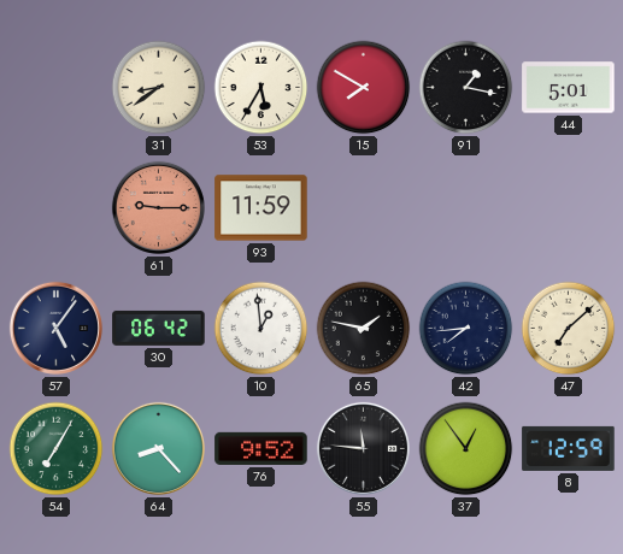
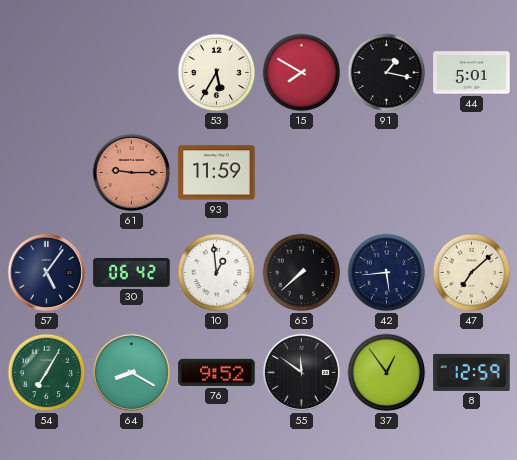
31: 8:39 -> none
65: 1:47 -> 7:38
42: 7:44 -> 5:44
64: 8:23 -> 8:20
55: 11:46 -> 11:51
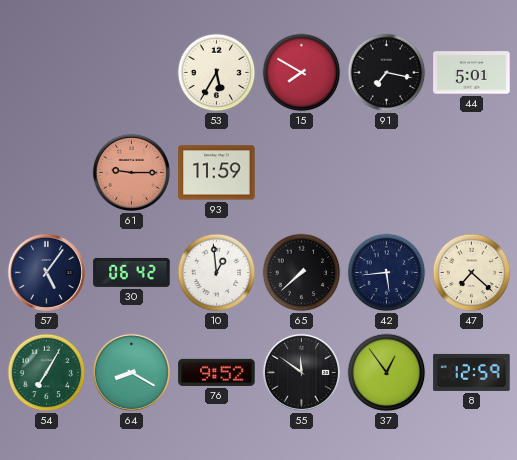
91: 1:17 -> 7:17
47: 7:08 -> 7:22
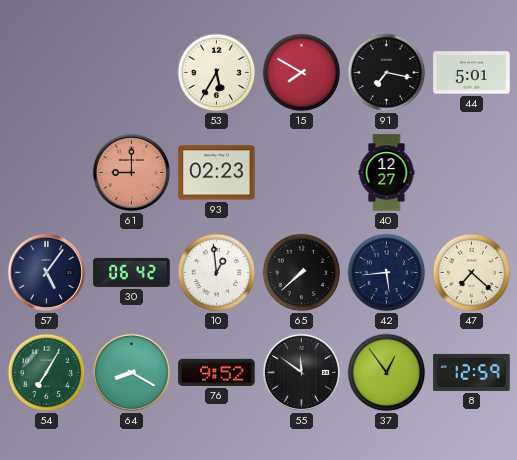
61: 9:15 -> 9:00
93: 11:59 -> 02:23
40: none -> 12:27
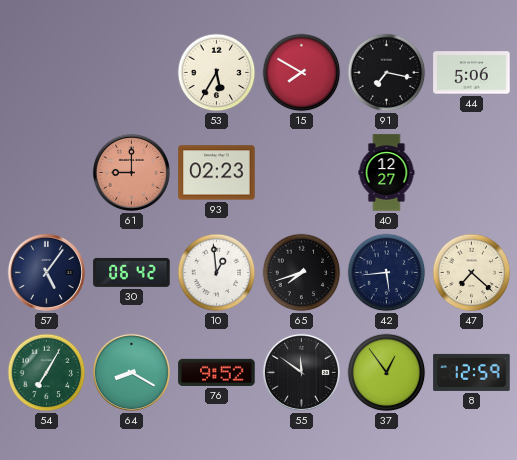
44: 5:01 -> 5:06
65: 7:38 -> 7:42
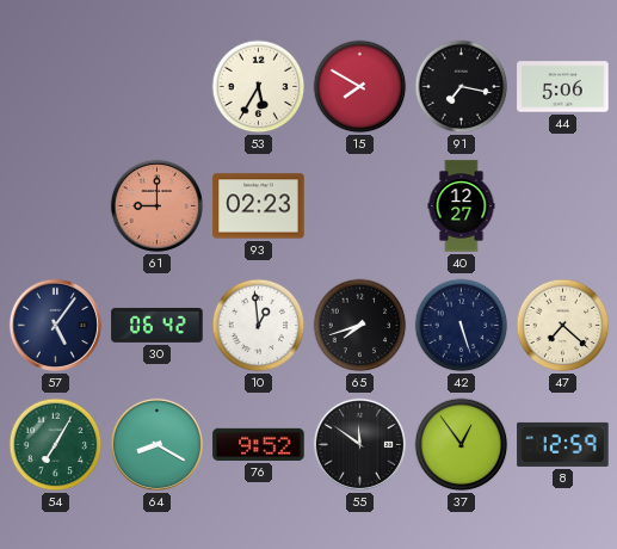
42: 5:44 -> 5:27
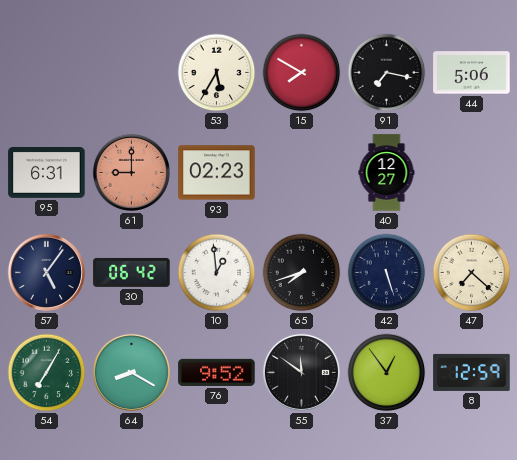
95: none -> 6:31
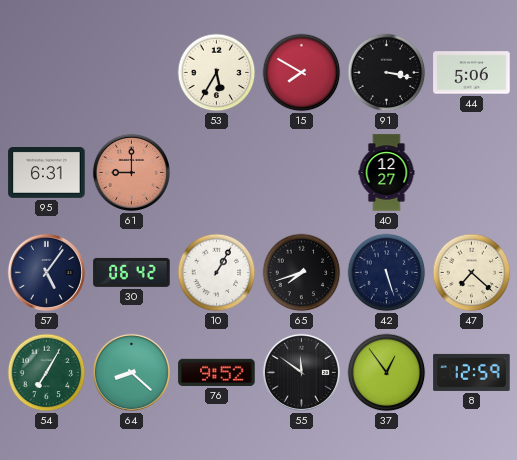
91: 7:17 -> 3:17
93: 02:23 -> none
10: 12:59 -> 1:05
64: 8:20 -> 8:22
